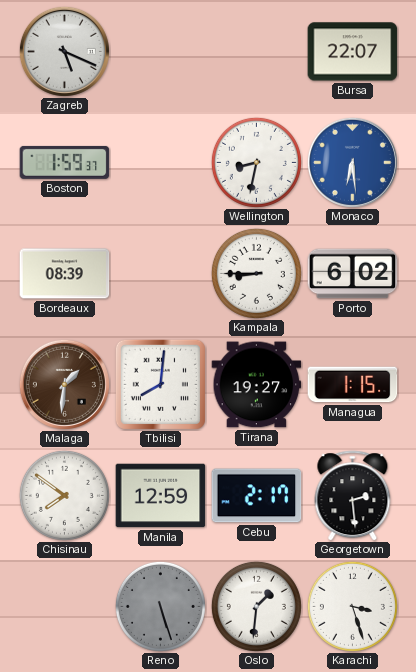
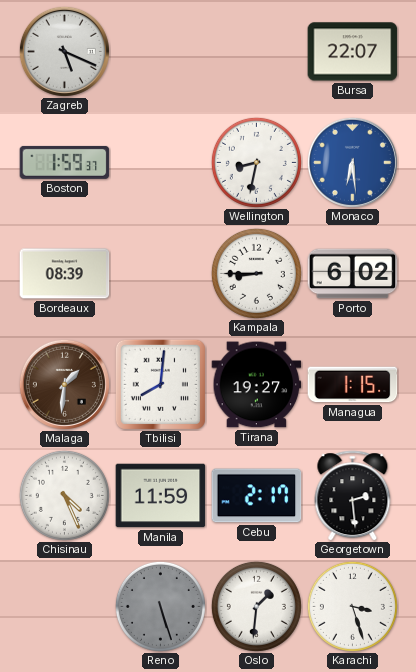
Chisinau: 7:51 -> 4:26
Manila: 12:59 -> 11:59
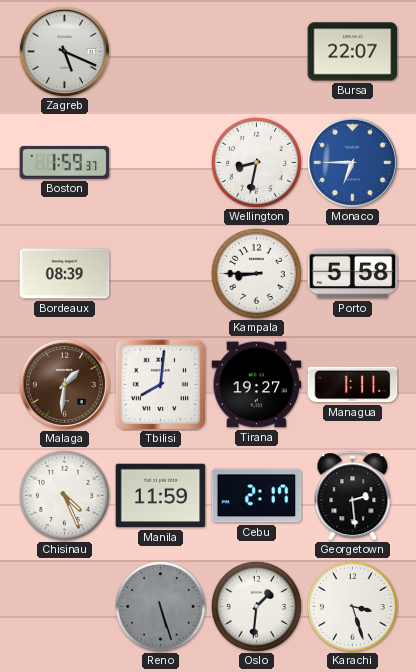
Monaco: 6:29 -> 6:45
Porto: 6:02 -> 5:58
Managua: 1:15 -> 1:11
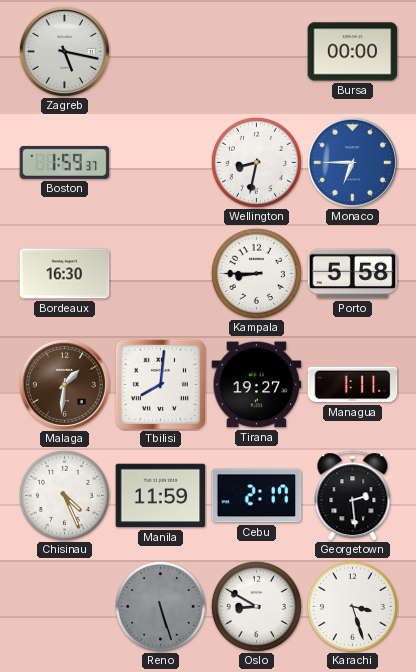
Zagreb: 5:19 -> 5:17
Bursa: 22:07 -> 00:00
Bordeaux: 08:39 -> 16:30
Oslo: 1:31 -> 8:50
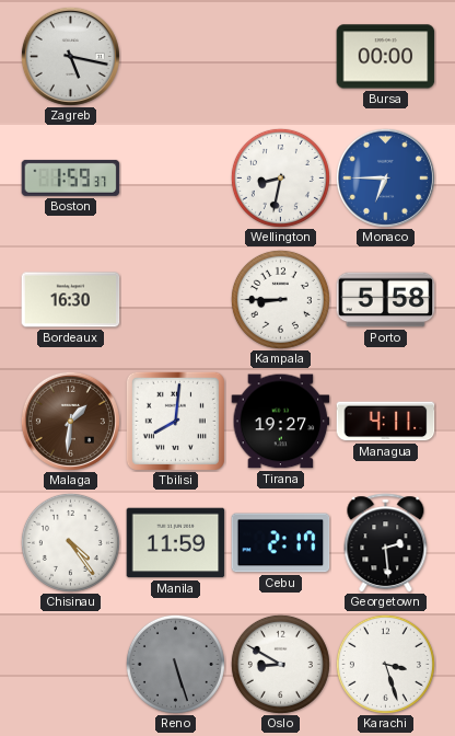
Managua: 1:11 -> 4:11
Chisinau: 4:26 -> 4:24
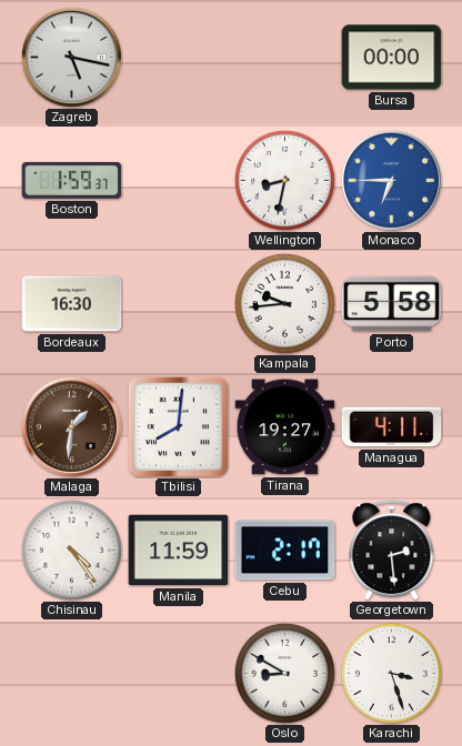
Kampala: 8:45 -> 9:44
Reno: 5:27 -> none
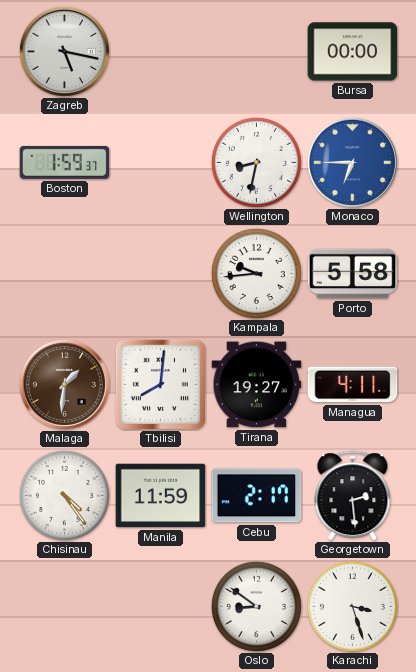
Bordeaux: 16:30 -> none
Oslo: 8:50 -> 8:51
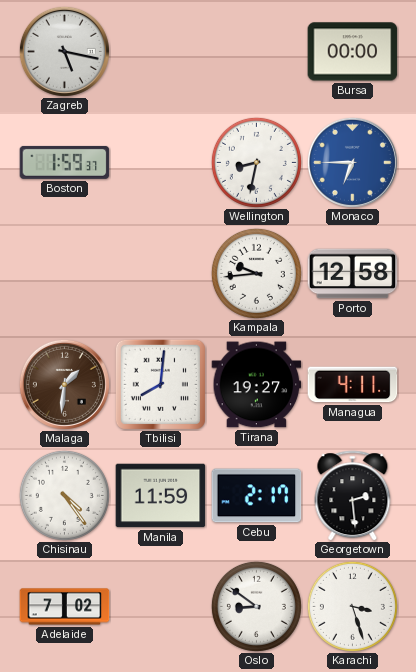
Porto: 5:58 -> 12:58
Adelaide: none -> 7:02
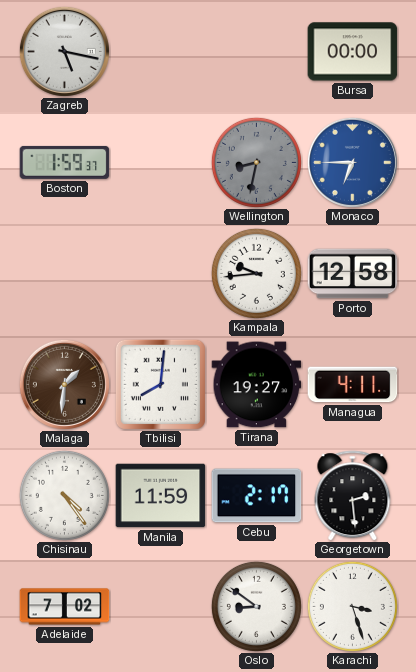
Wellington dial: white -> grey
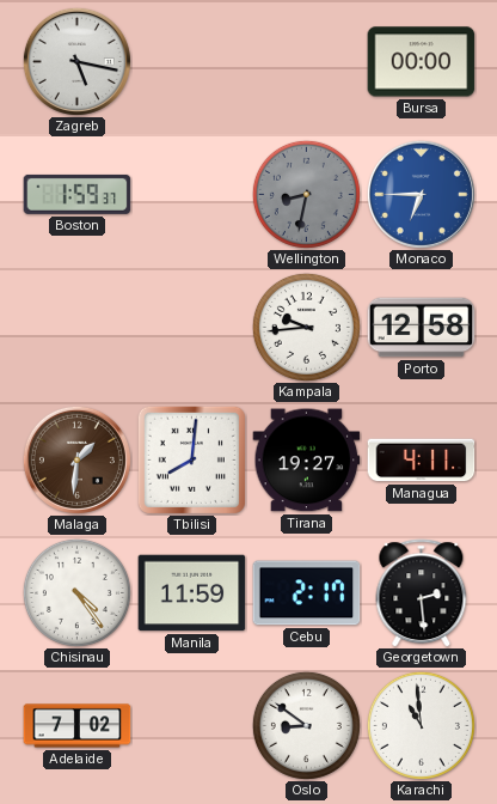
Karachi: 3:27 -> 10:59
